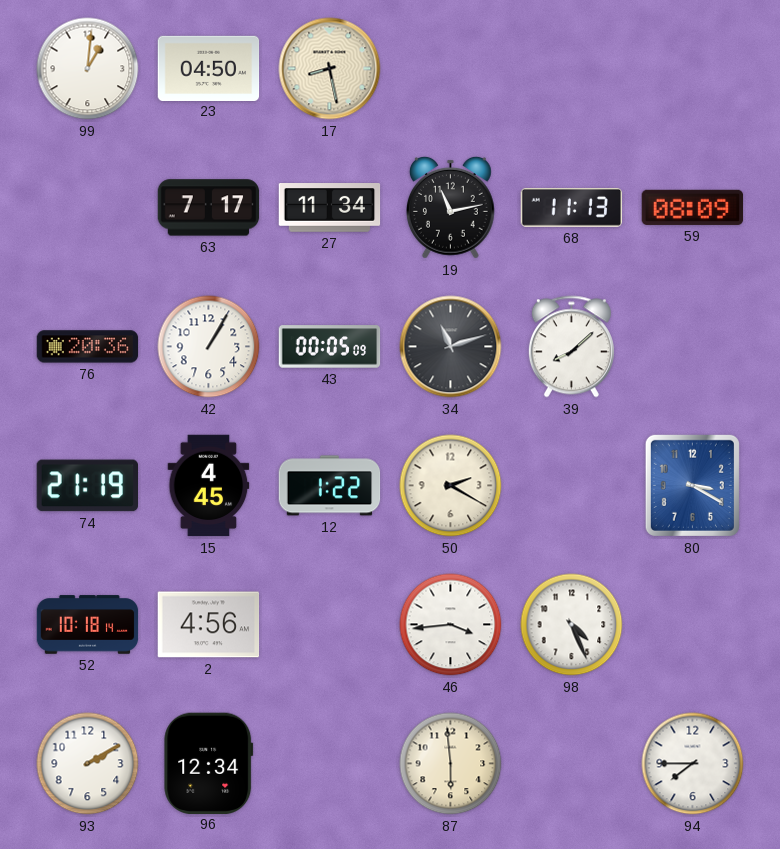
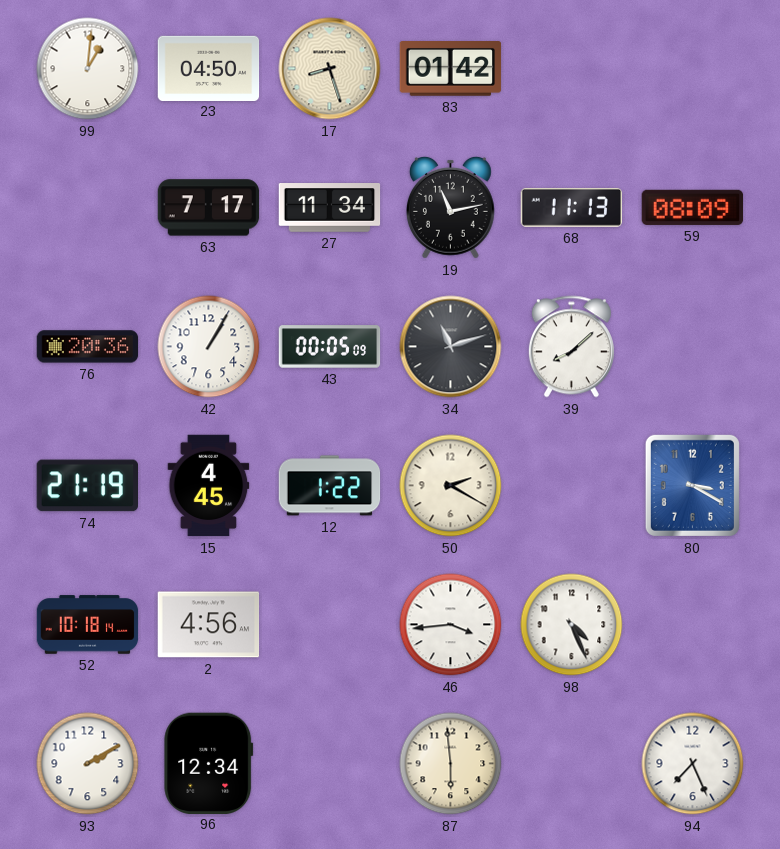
17: 8:28 -> 8:27
83: none -> 01:42
94: 7:45 -> 7:26
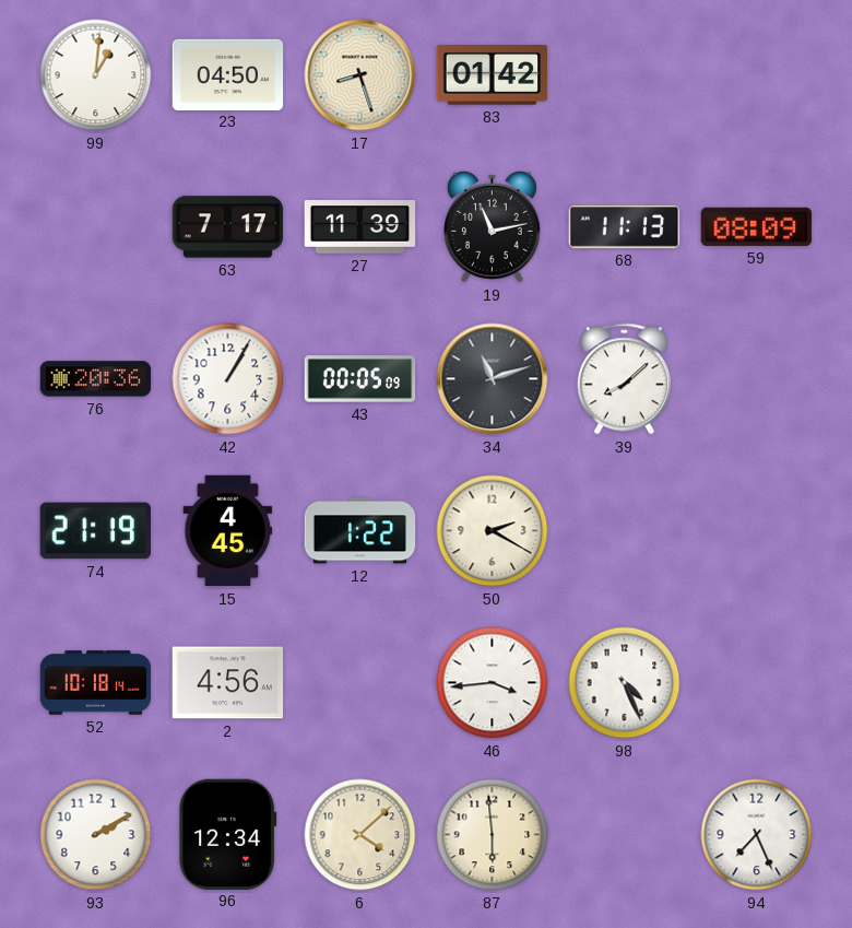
27: 11:34 -> 11:39
80: 3:20 -> none
6: none -> 4:08
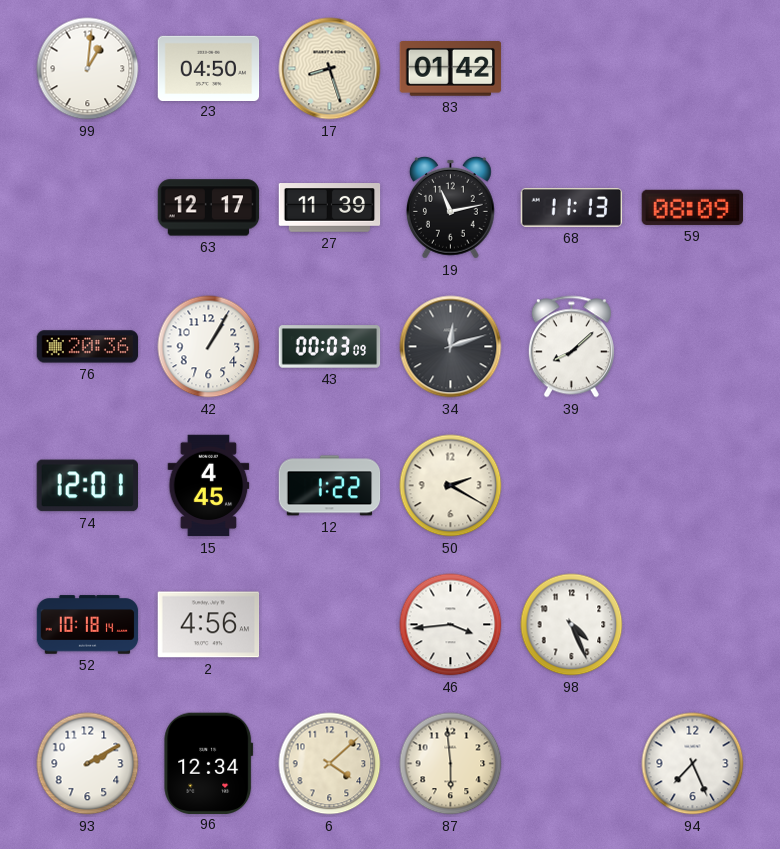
63: 7:17 -> 12:17
43: 00:05 -> 00:03
34: 11:12 -> 12:12
74: 21:19 -> 12:01
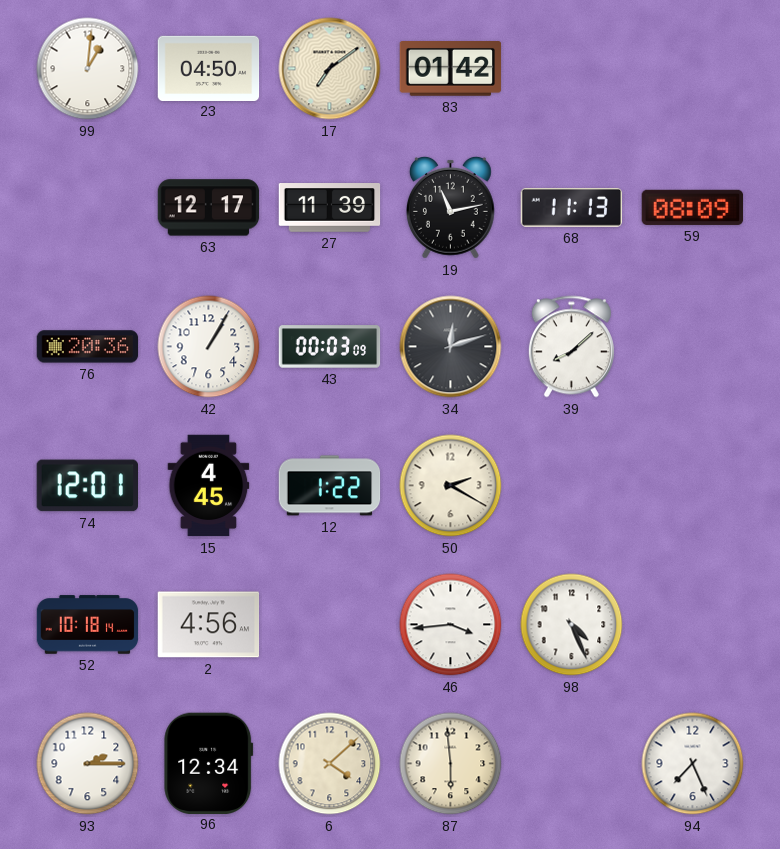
17: 8:27 -> 7:09
93: 2:10 -> 2:15
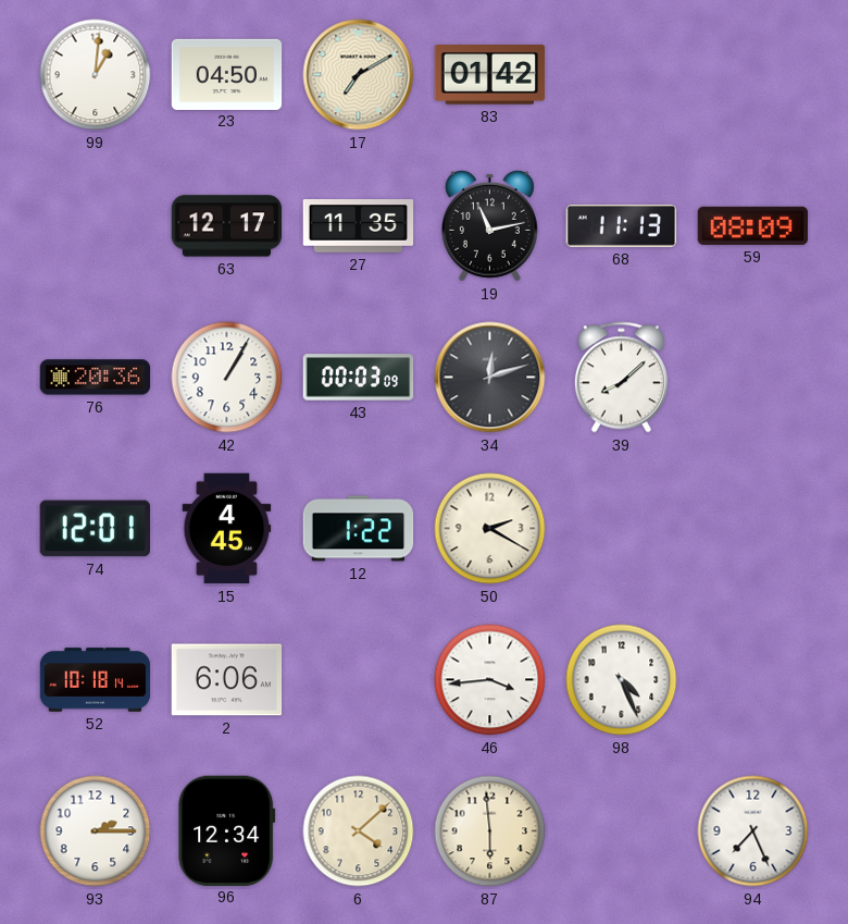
17: 7:09 -> 7:10
27: 11:39 -> 11:35
2: 4:56 -> 6:06
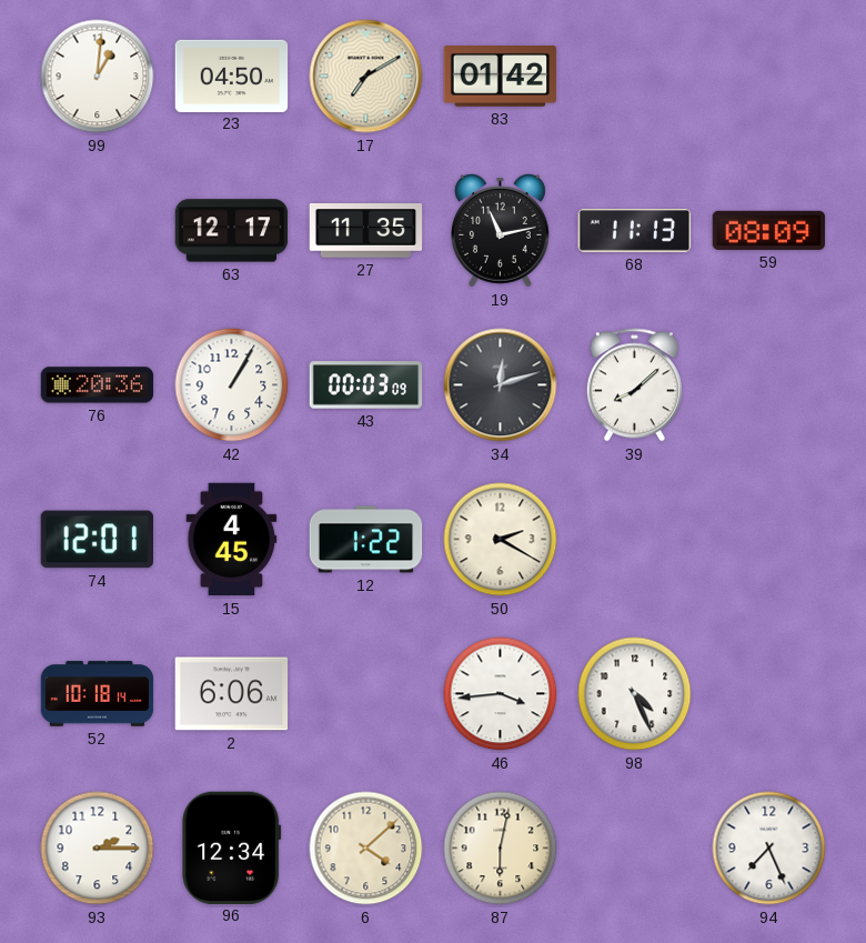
87: 5:59 -> 6:02
